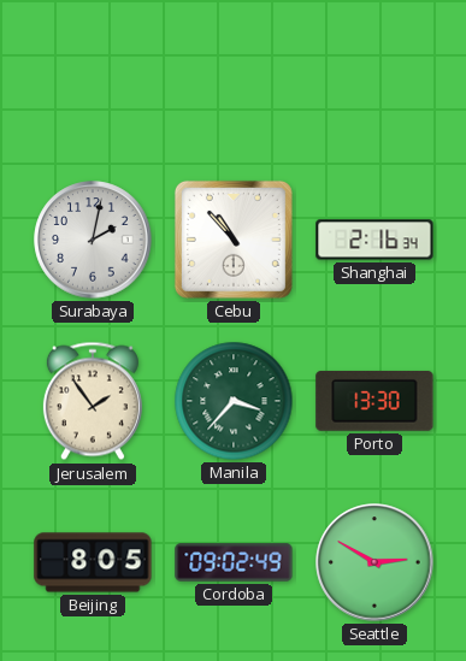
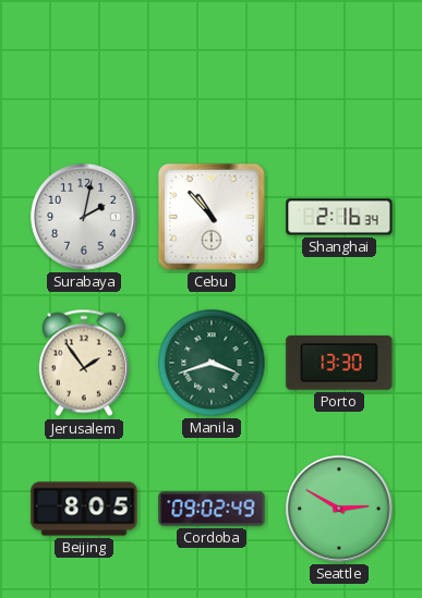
Manila: 3:37 -> 3:42
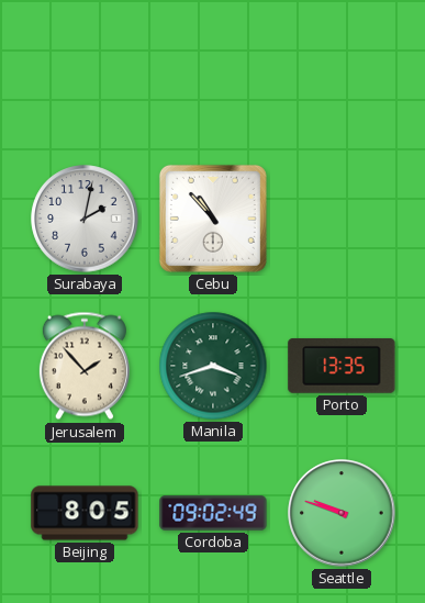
Shanghai: 2:16 -> none
Jerusalem: 1:54 -> 1:53
Porto: 13:30 -> 13:35
Seattle: 2:50 -> 9:48
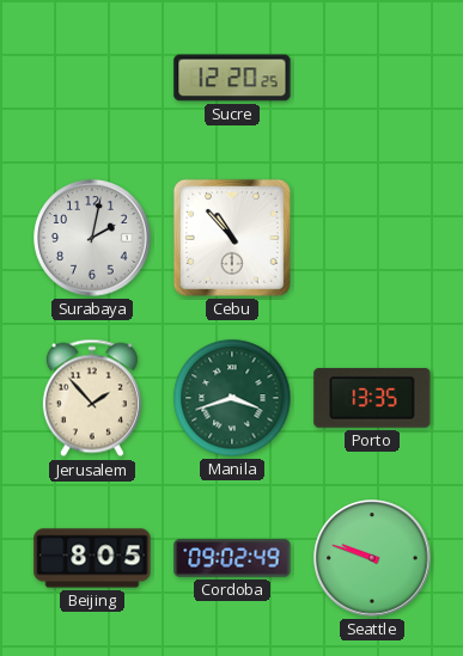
Sucre: none -> 12:20
